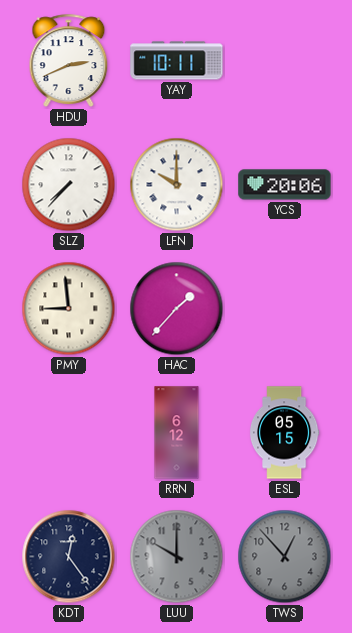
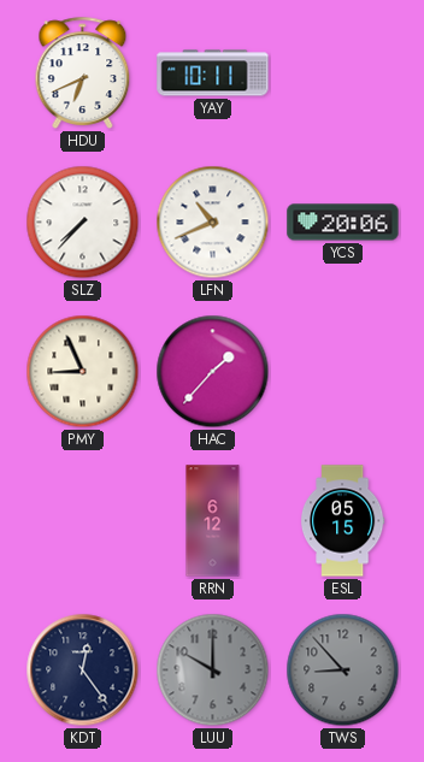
HDU: 2:41 -> 6:41
LFN: 10:00 -> 10:41
PMY: 8:59 -> 8:56
TWS: 12:53 -> 8:53
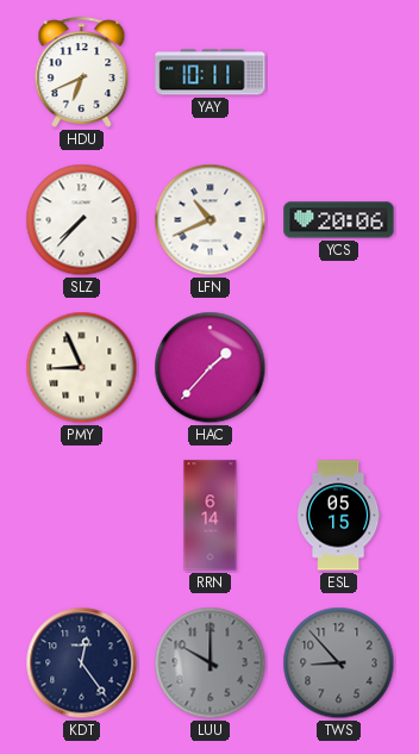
RRN: 6:12 -> 6:14
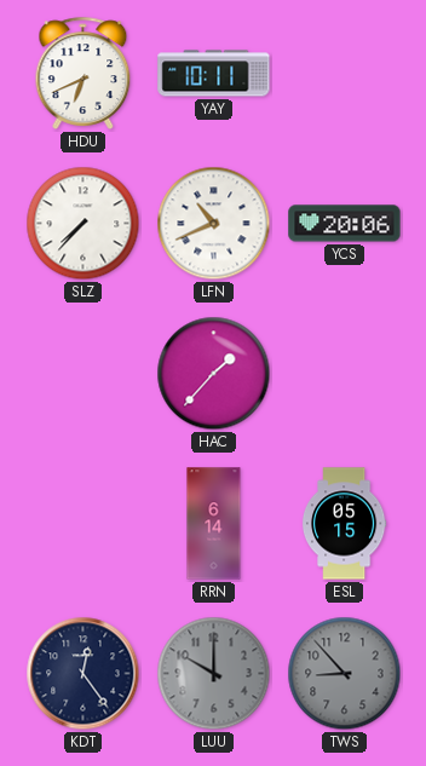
PMY: 8:56 -> none
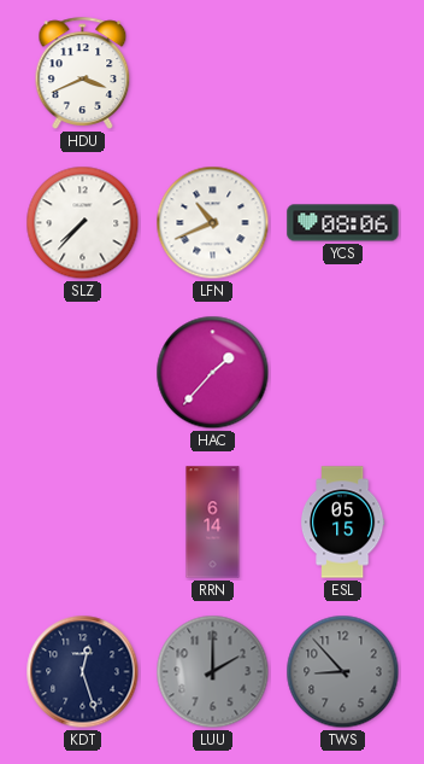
HDU: 6:41 -> 3:41
YAY: 10:11 -> none
YCS: 20:06 -> 08:06
KDT: 12:24 -> 12:27
LUU: 10:00 -> 2:00
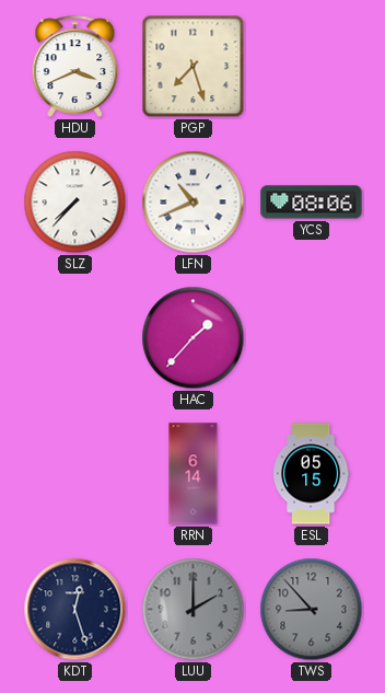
PGP: none -> 7:27
